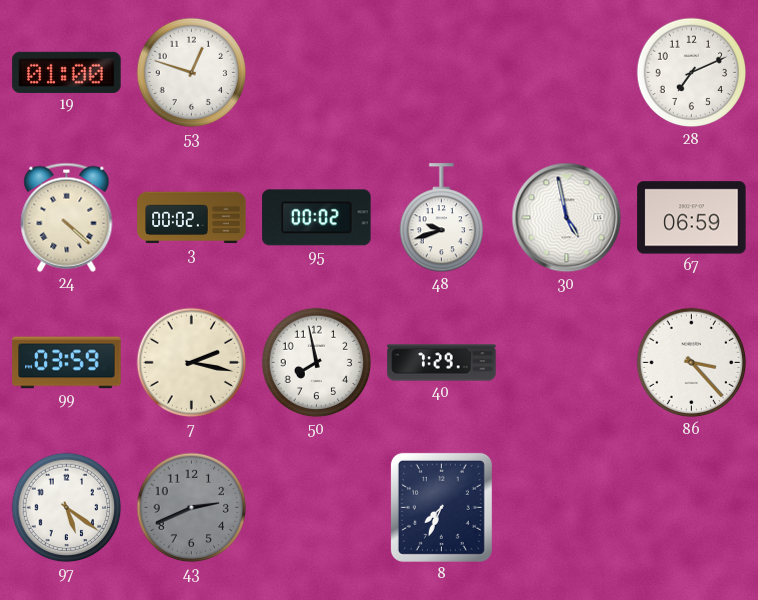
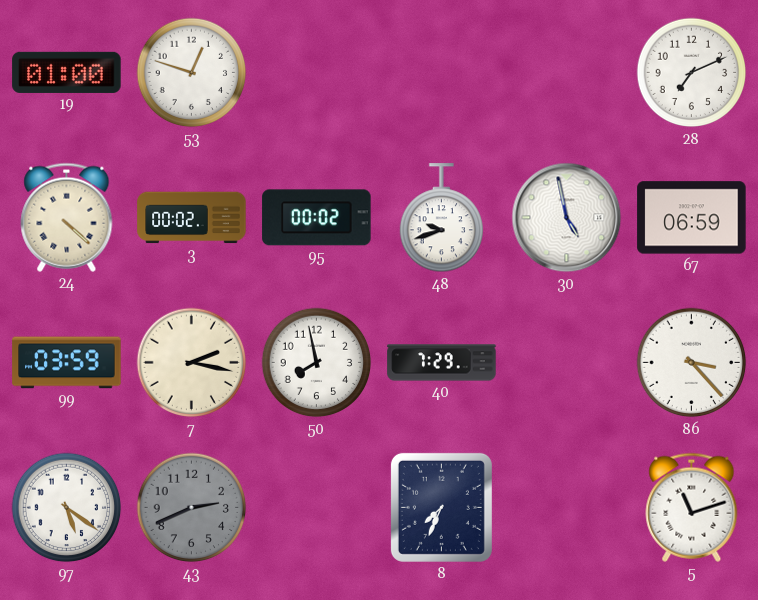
5: none -> 11:12
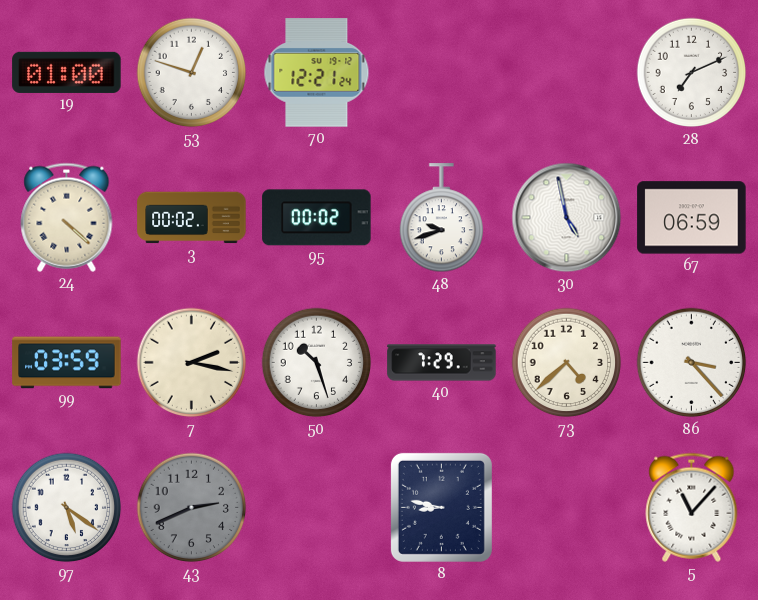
70: none -> 12:21
50: 7:58 -> 10:27
73: none -> 4:38
8: 7:34 -> 8:47
5: 11:12 -> 11:07
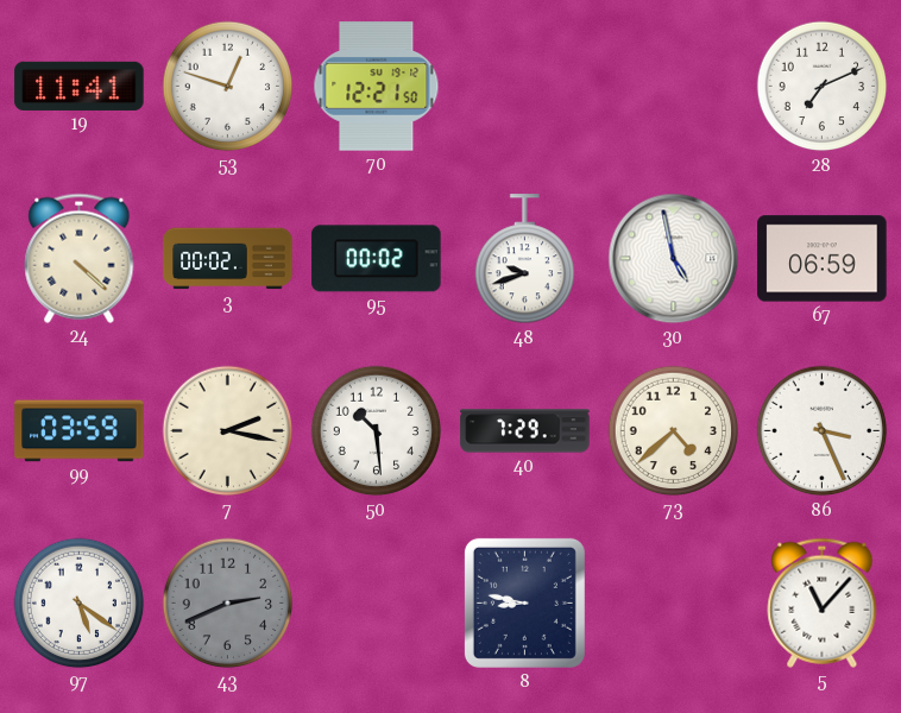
19: 01:00 -> 11:41
70: 12:21:24 -> 12:21:50
50: 10:27 -> 10:29
86: 3:23 -> 3:26
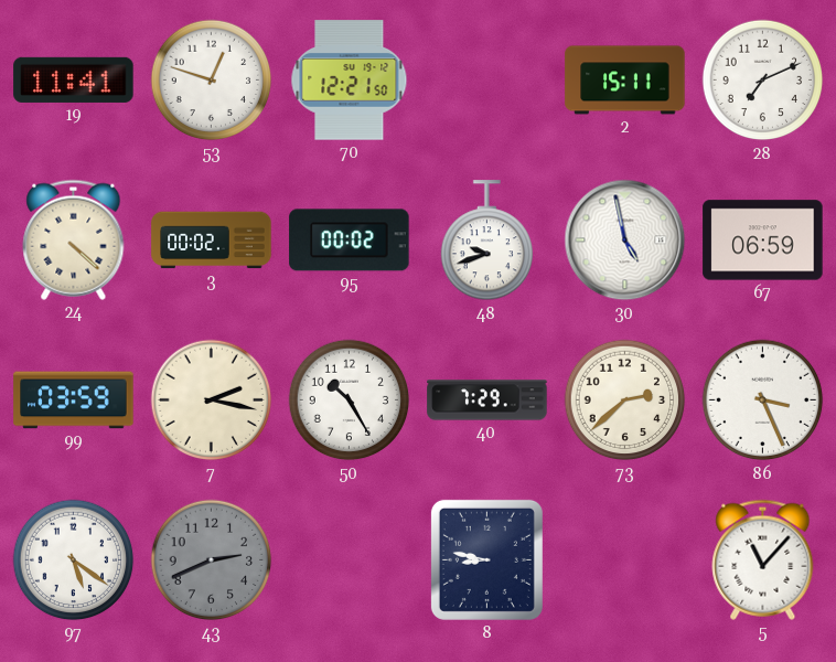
2: none -> 15:11
50: 10:29 -> 10:25
73: 4:38 -> 2:38
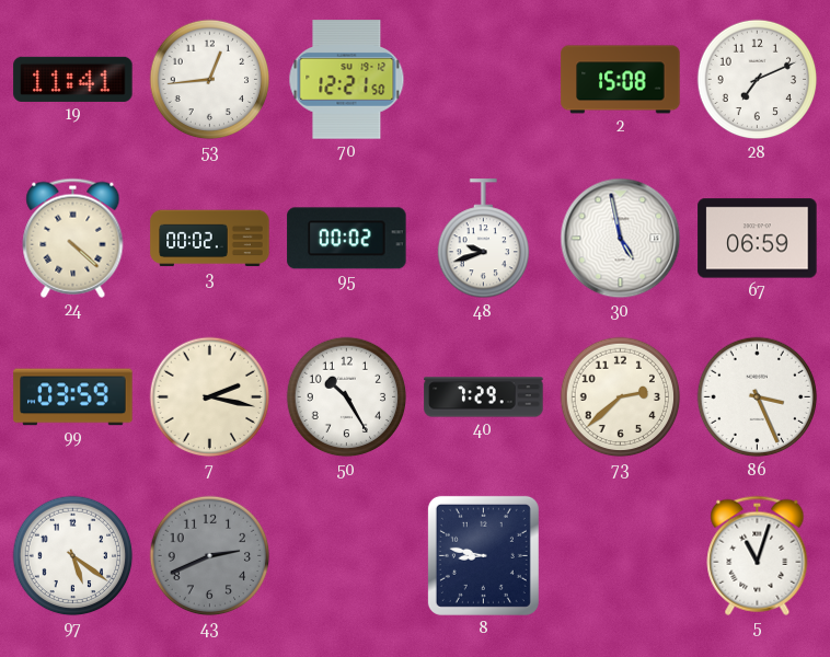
53: 12:48 -> 12:44
2: 15:11 -> 15:08
5: 11:07 -> 11:03
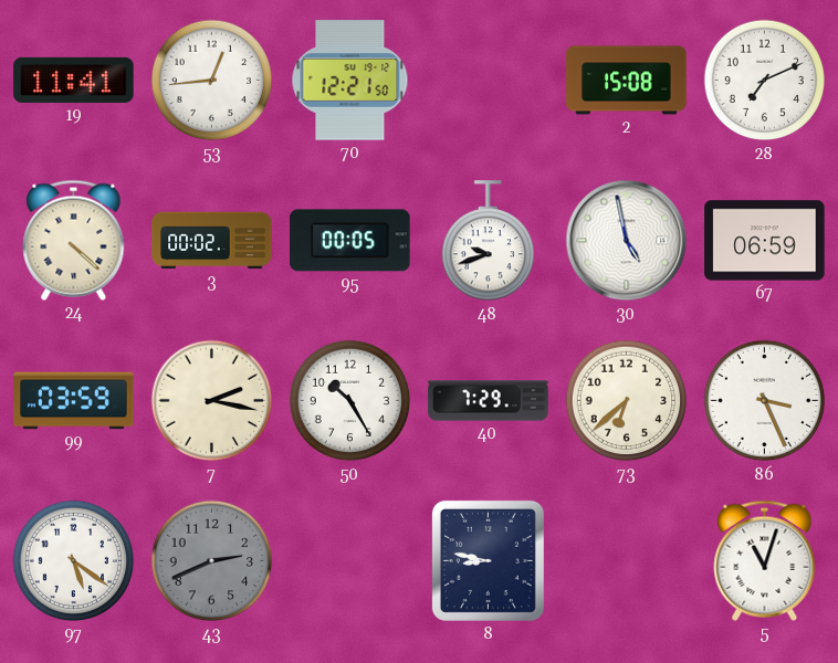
95: 00:02 -> 00:05
73: 2:38 -> 6:38
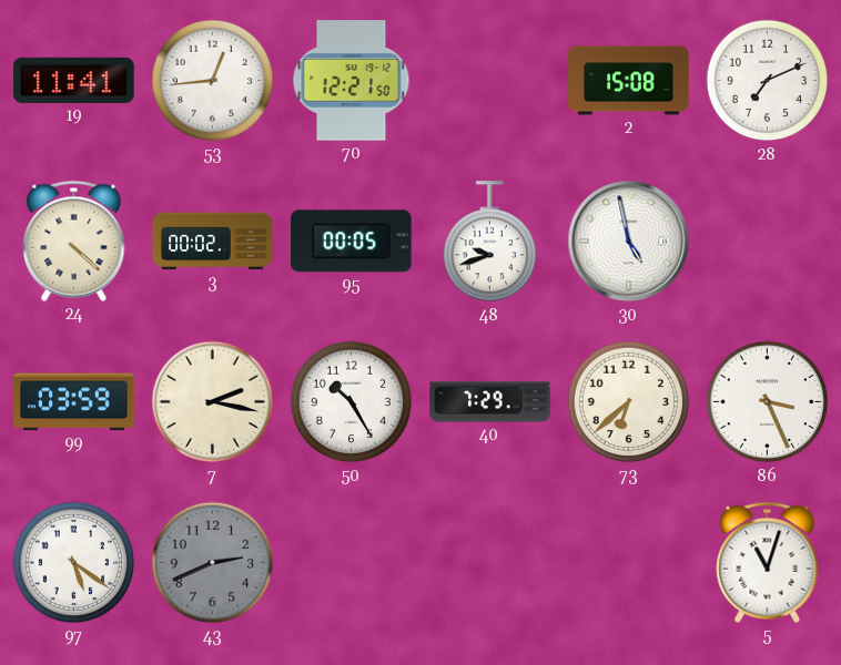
67: 06:59 -> none
8: 8:47 -> none
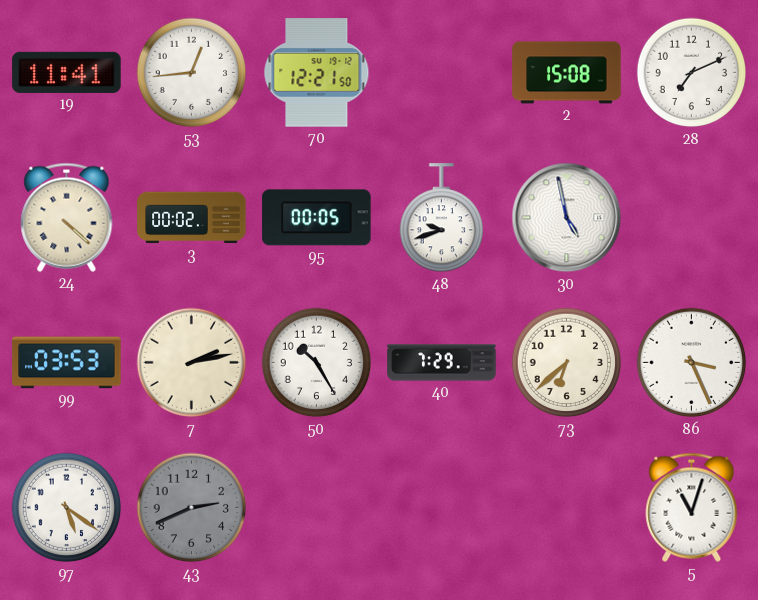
99: 03:59 -> 03:53
7: 2:17 -> 2:13
